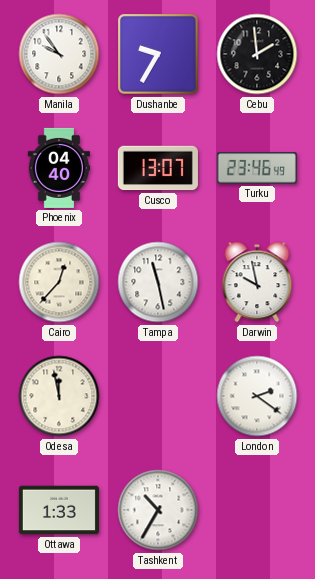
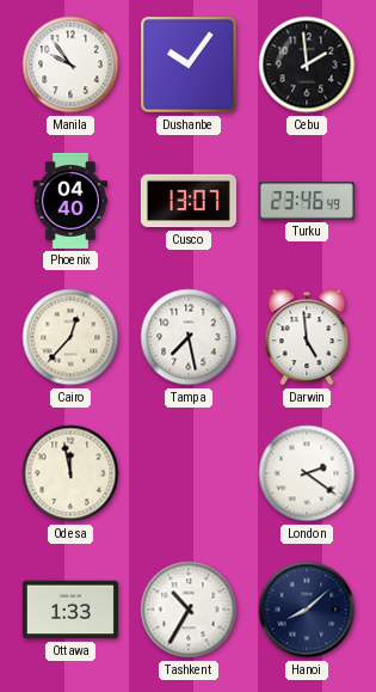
Dushanbe: 9:35 -> 10:06
Tampa: 11:28 -> 7:28
Darwin: 9:58 -> 4:59
Hanoi: none -> 8:08
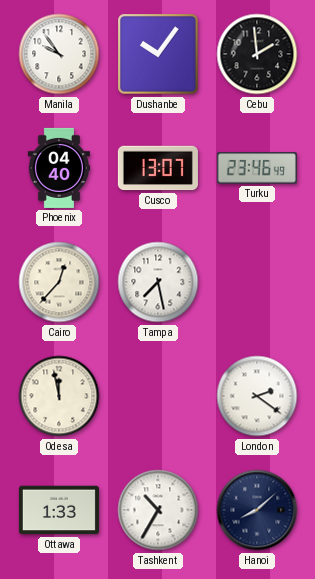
Darwin: 4:59 -> none
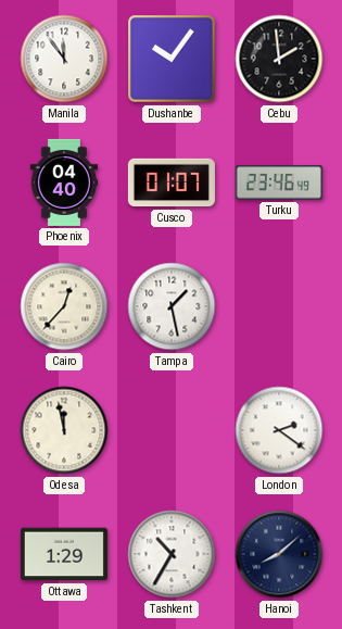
Manila: 9:54 -> 11:54
Cusco: 13:07 -> 01:07
Tampa: 7:28 -> 1:28
Ottawa: 1:33 -> 1:29
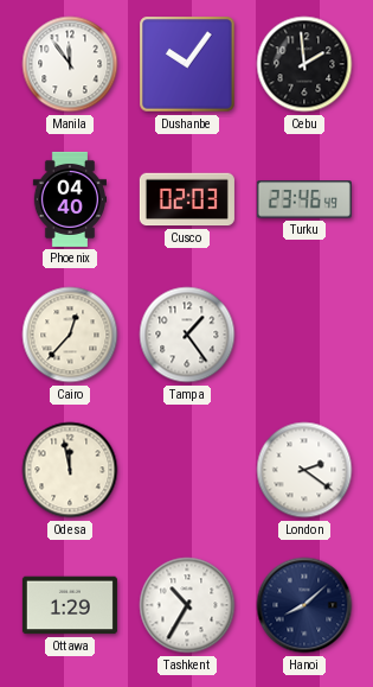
Cusco: 01:07 -> 02:03
Tampa: 1:28 -> 1:24
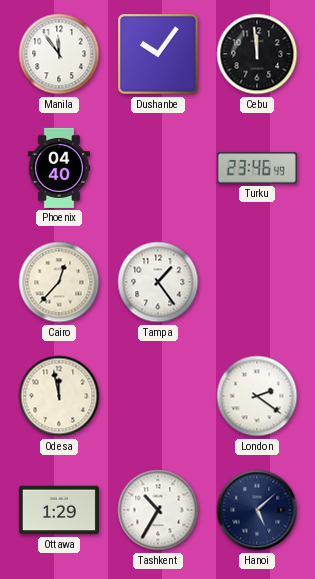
Cebu: 1:59 -> 11:59
Cusco: 02:03 -> none
Hanoi: 8:08 -> 5:08
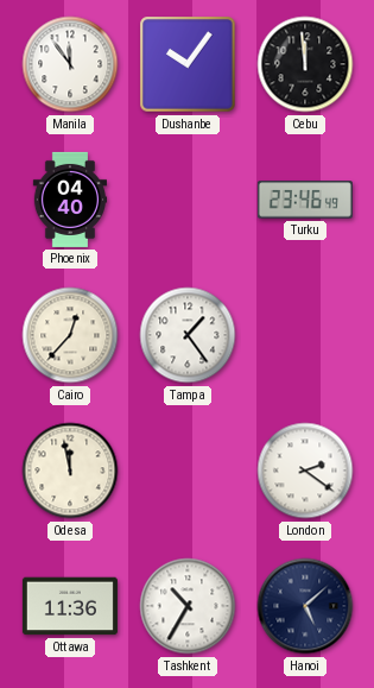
Ottawa: 1:29 -> 11:36
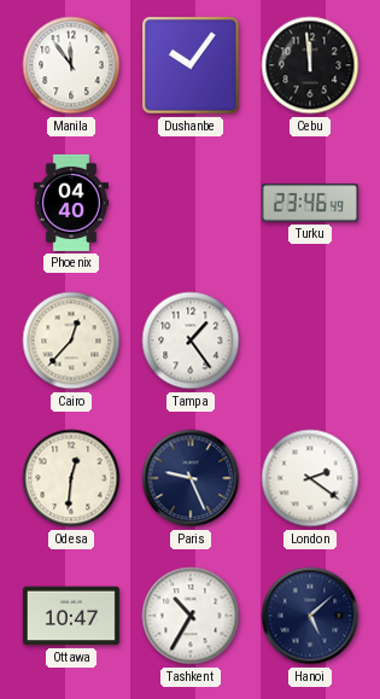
Odesa: 11:58 -> 12:31
Paris: none -> 9:26
Ottawa: 11:36 -> 10:47
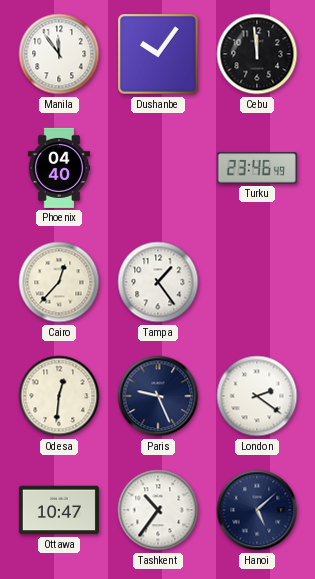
Tashkent: 10:35 -> 10:36
